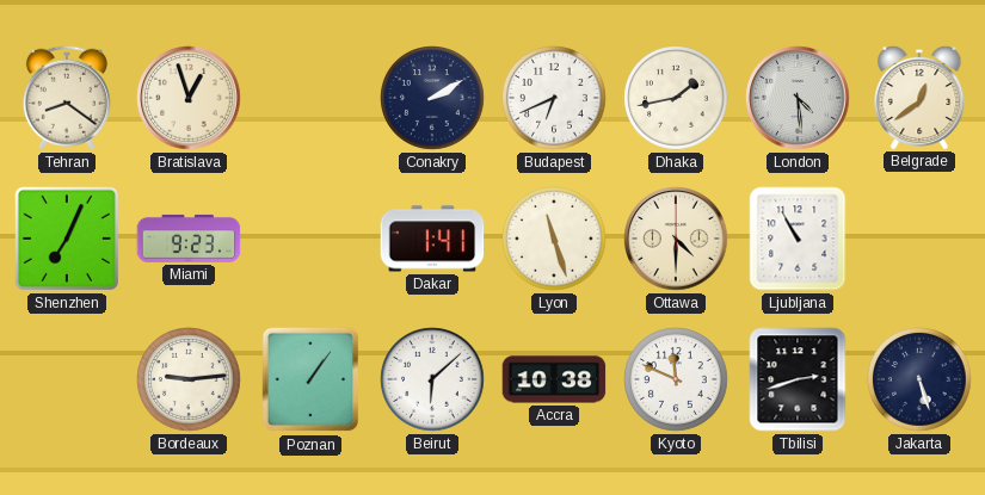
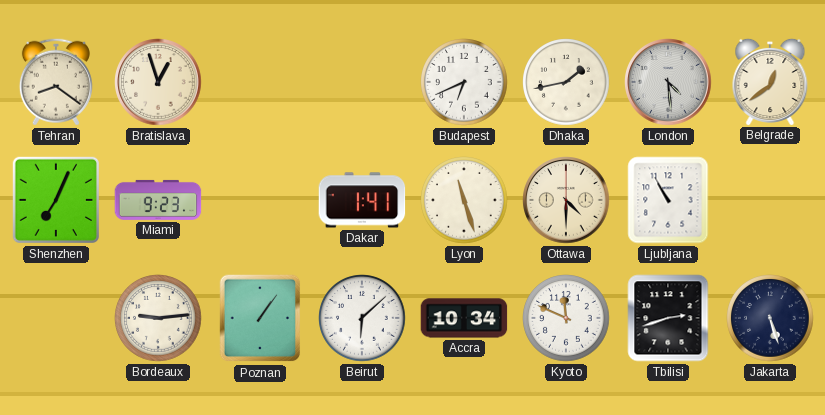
Conakry: 2:10 -> none
Accra: 10:38 -> 10:34
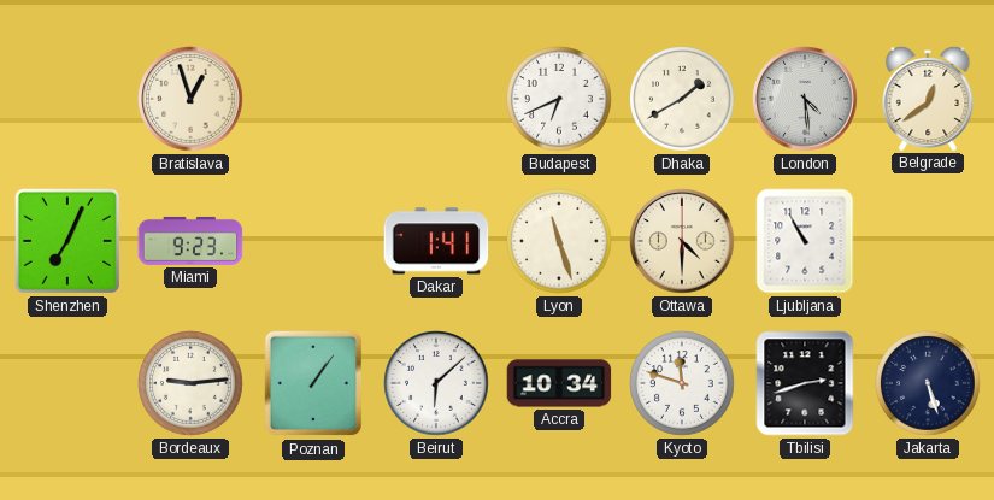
Tehran: 8:21 -> none
Dhaka: 1:43 -> 1:40
Kyoto: 11:49 -> 11:48
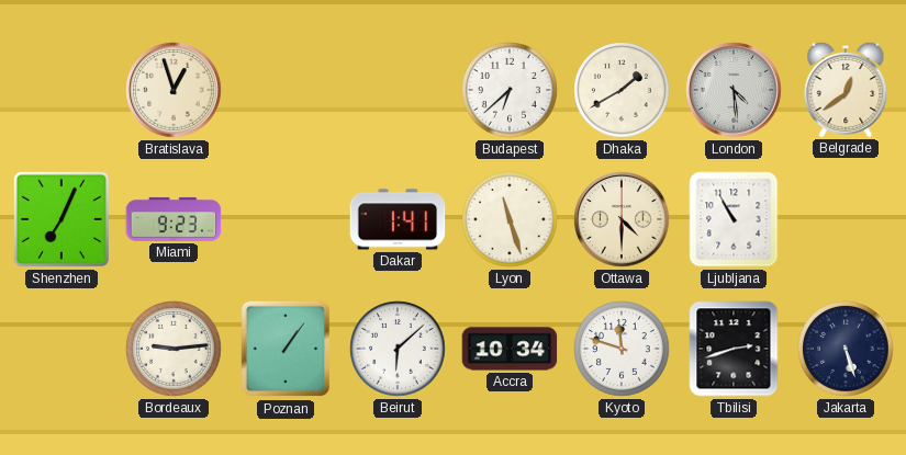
Budapest: 6:41 -> 6:38
